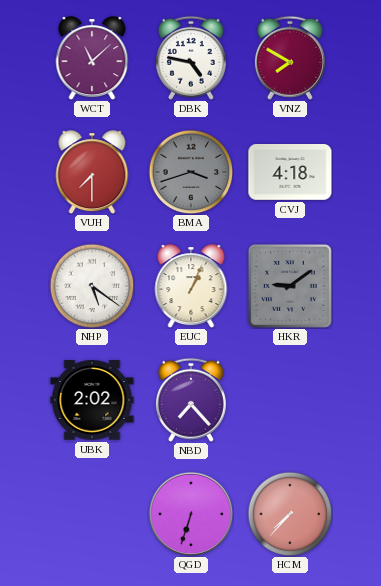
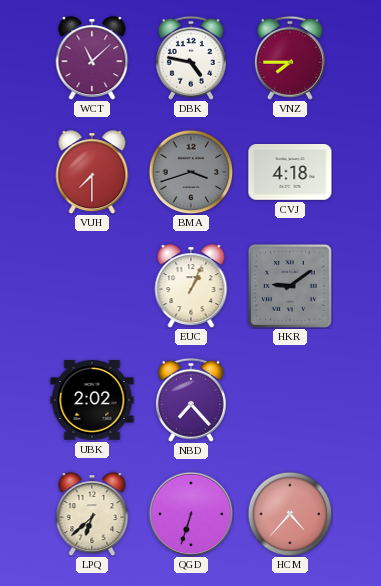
VNZ: 7:50 -> 7:45
NHP: 5:21 -> none
LPQ: none -> 6:38
HCM: 7:37 -> 4:37
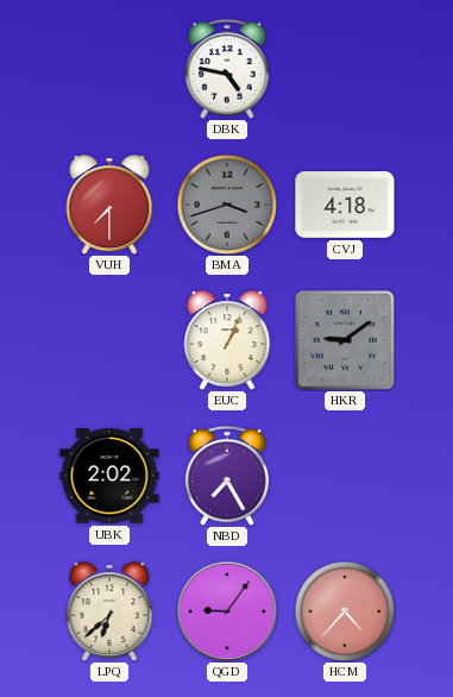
WCT: 11:08 -> none
VNZ: 7:45 -> none
NBD: 7:23 -> 7:25
QGD: 6:33 -> 9:06
